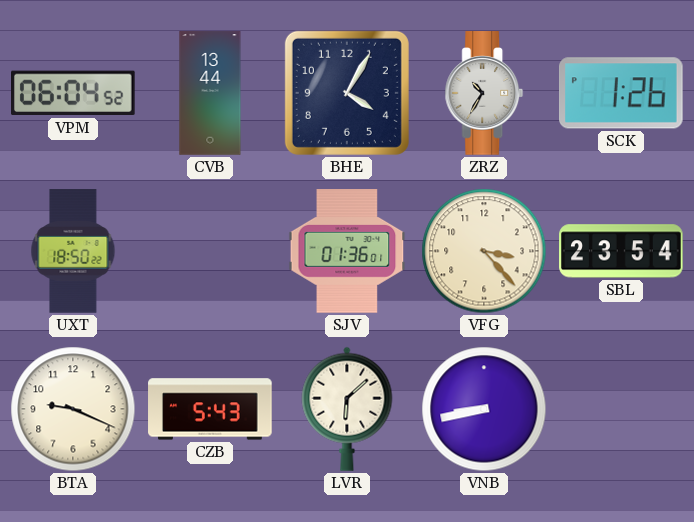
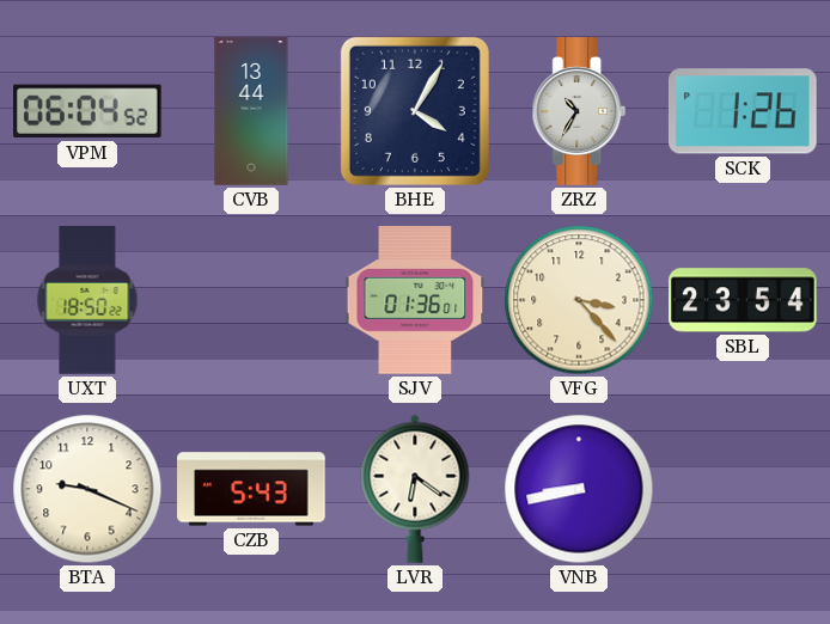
LVR: 6:08 -> 6:21
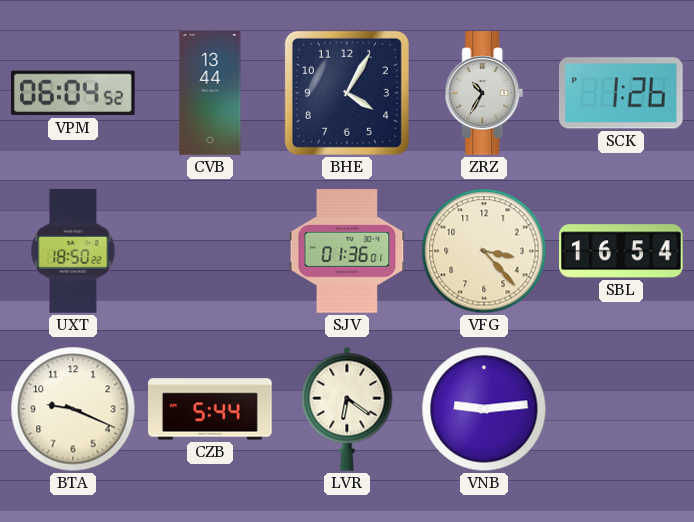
SBL: 23:54 -> 16:54
CZB: 5:43 -> 5:44
VNB: 8:43 -> 9:14
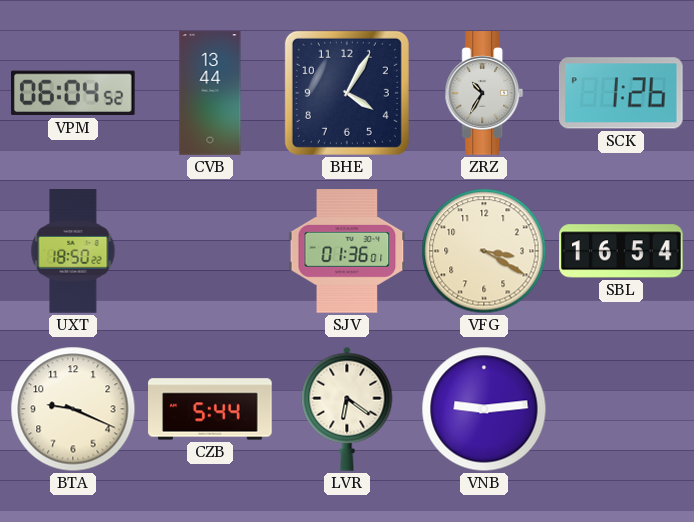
VFG: 3:23 -> 3:20
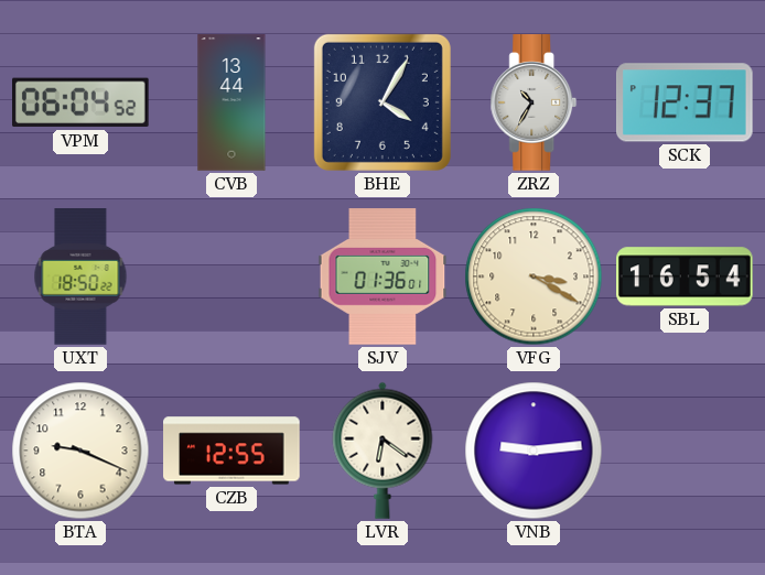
SCK: 1:26 -> 12:37
CZB: 5:44 -> 12:55
